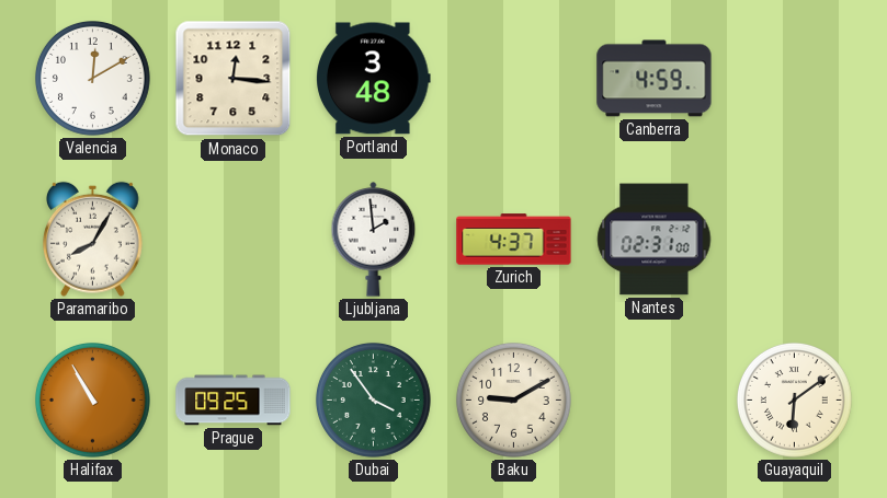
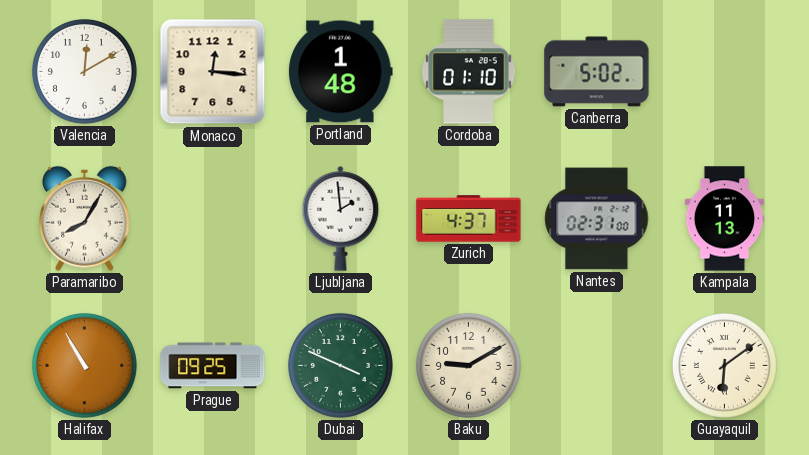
Portland: 3:48 -> 1:48
Cordoba: none -> 01:10
Canberra: 4:59 -> 5:02
Kampala: none -> 11:13
Dubai: 3:54 -> 3:49
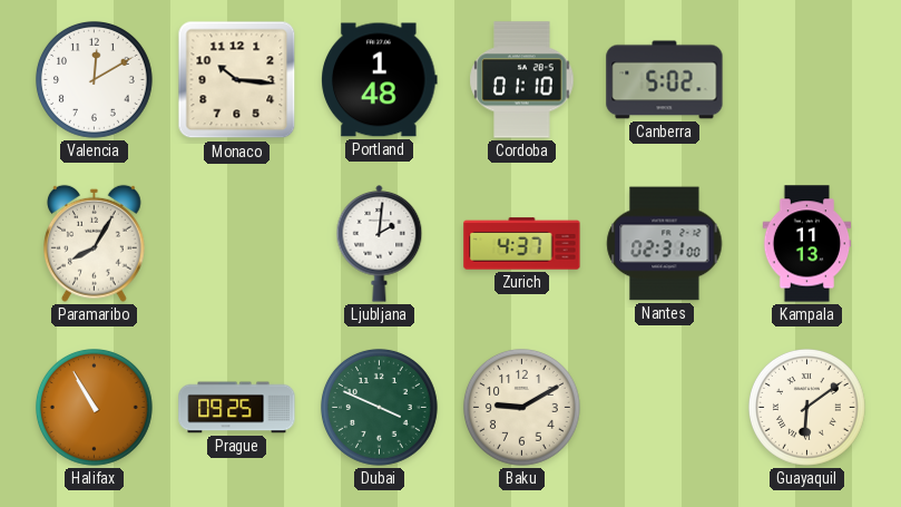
Monaco: 12:16 -> 10:16
Ljubljana: 1:59 -> 2:01
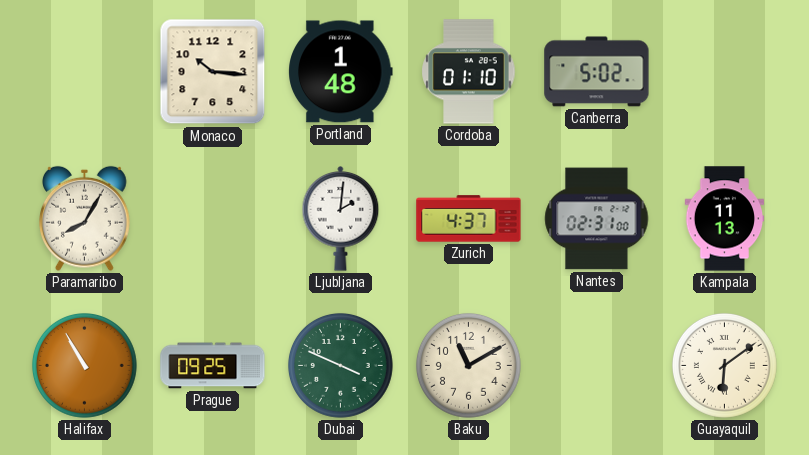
Valencia: 12:10 -> none
Baku: 9:10 -> 11:10
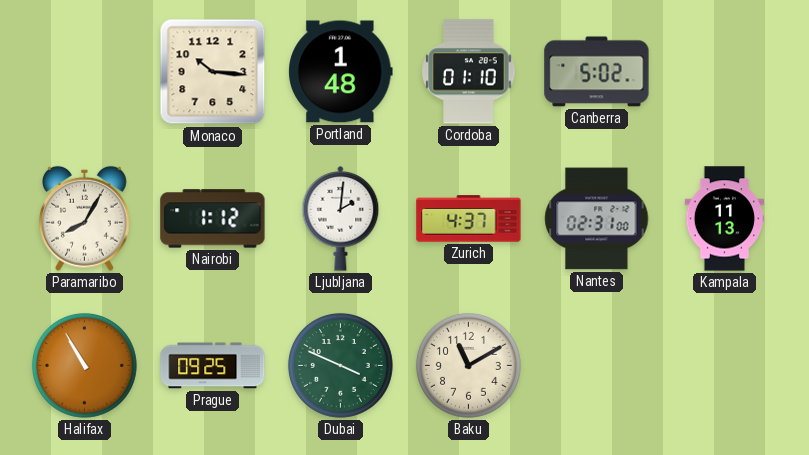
Nairobi: none -> 1:12
Guayaquil: 6:09 -> none
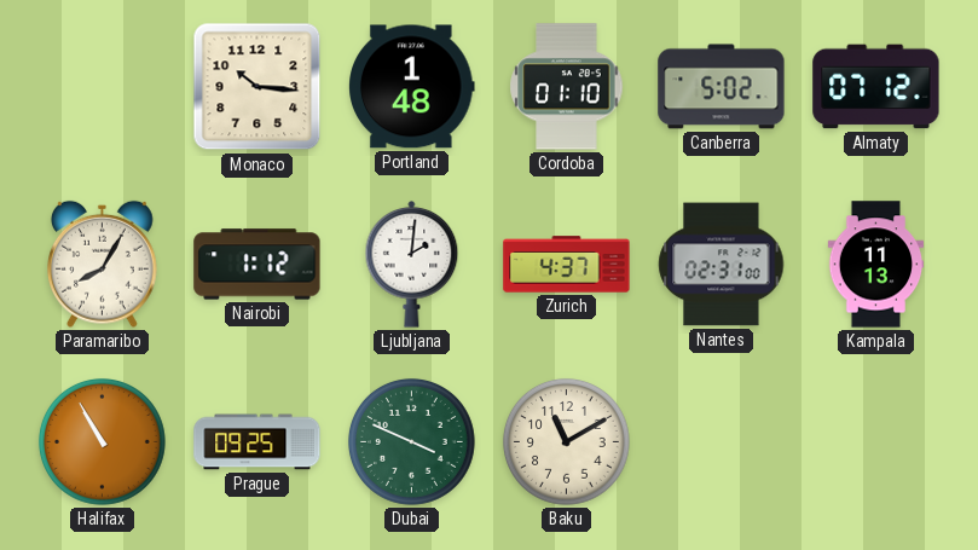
Almaty: none -> 07:12
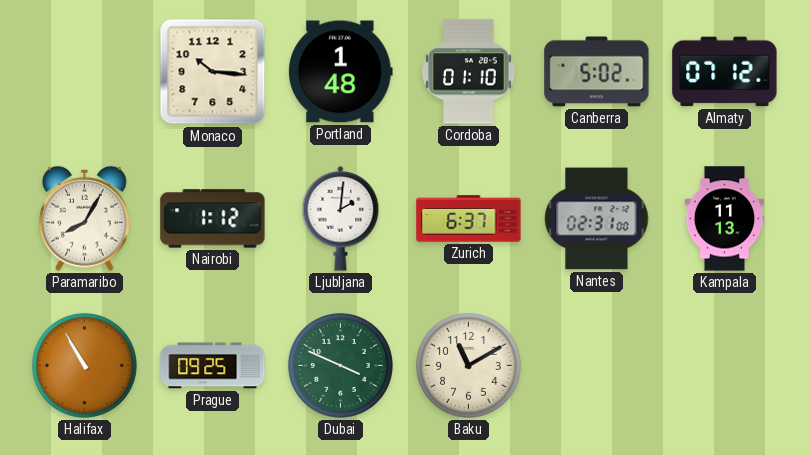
Zurich: 4:37 -> 6:37
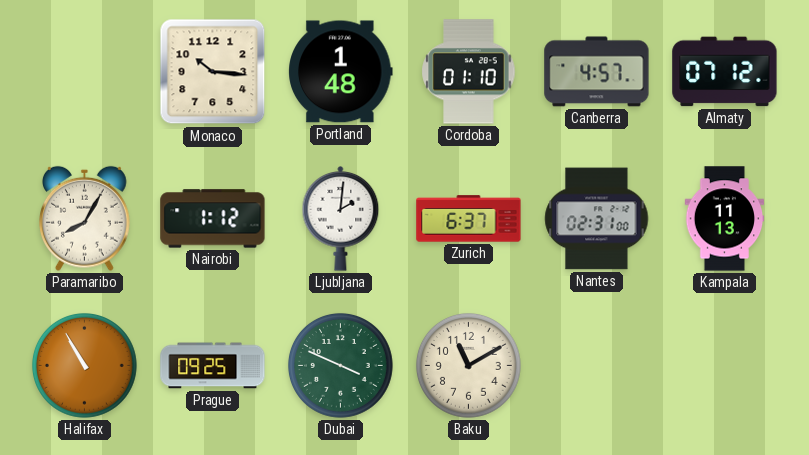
Canberra: 5:02 -> 4:57
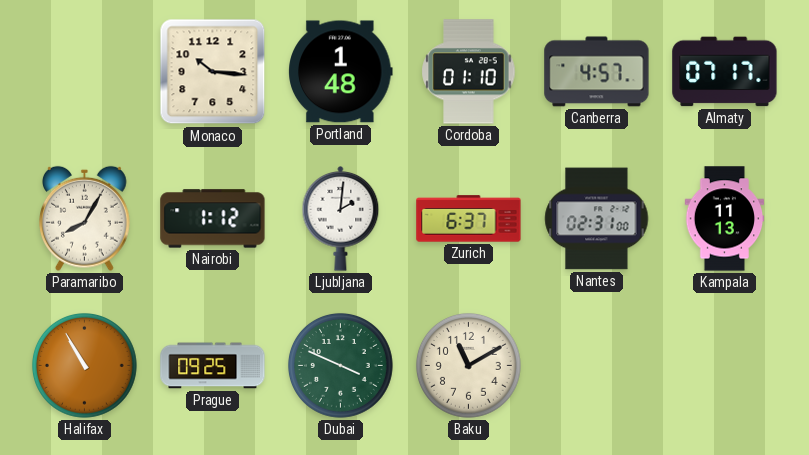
Almaty: 07:12 -> 07:17
